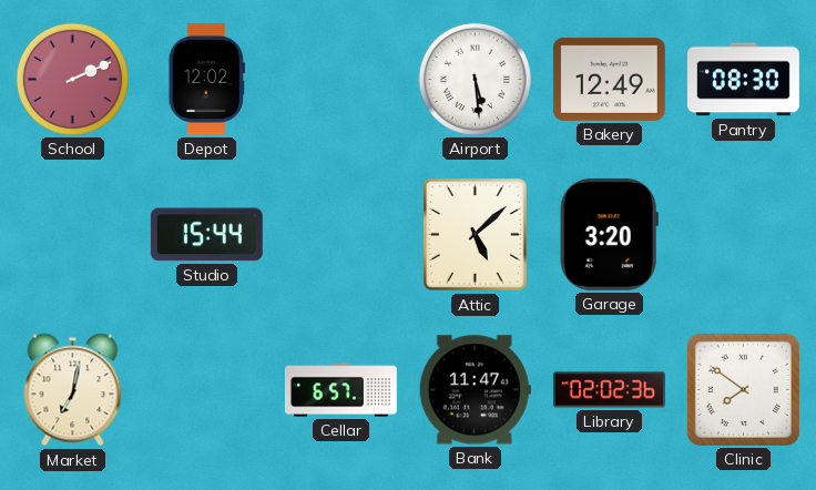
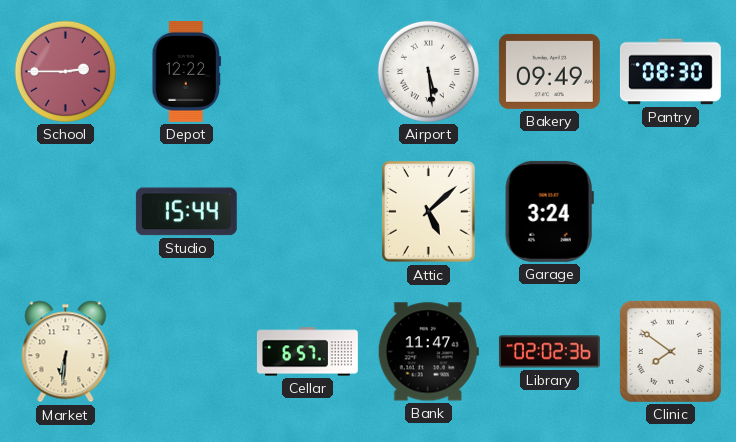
School: 2:11 -> 2:45
Depot: 12:02 -> 12:22
Bakery: 12:49 -> 09:49
Garage: 3:20 -> 3:24
Market: 7:02 -> 6:31
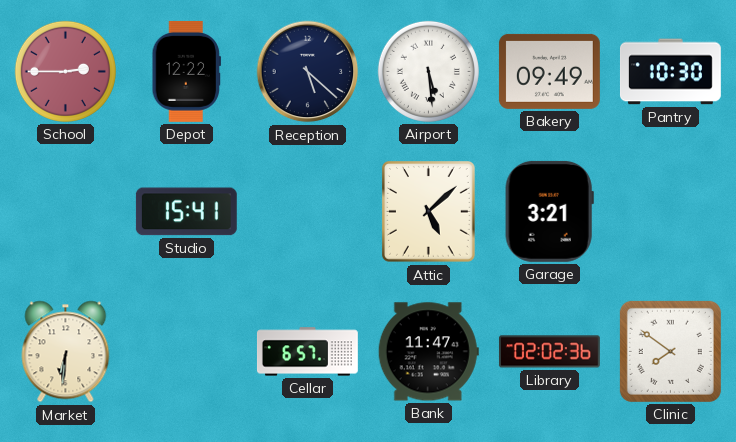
Reception: none -> 5:22
Pantry: 08:30 -> 10:30
Studio: 15:44 -> 15:41
Garage: 3:24 -> 3:21
